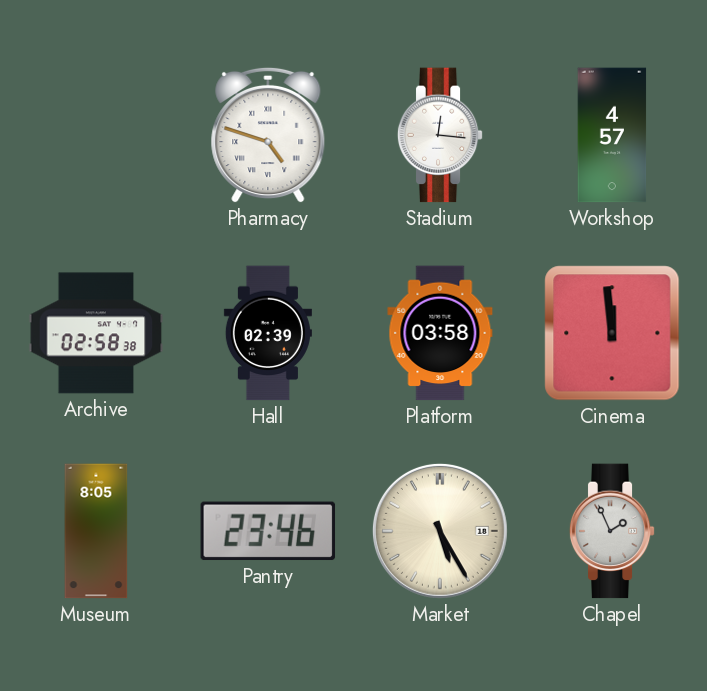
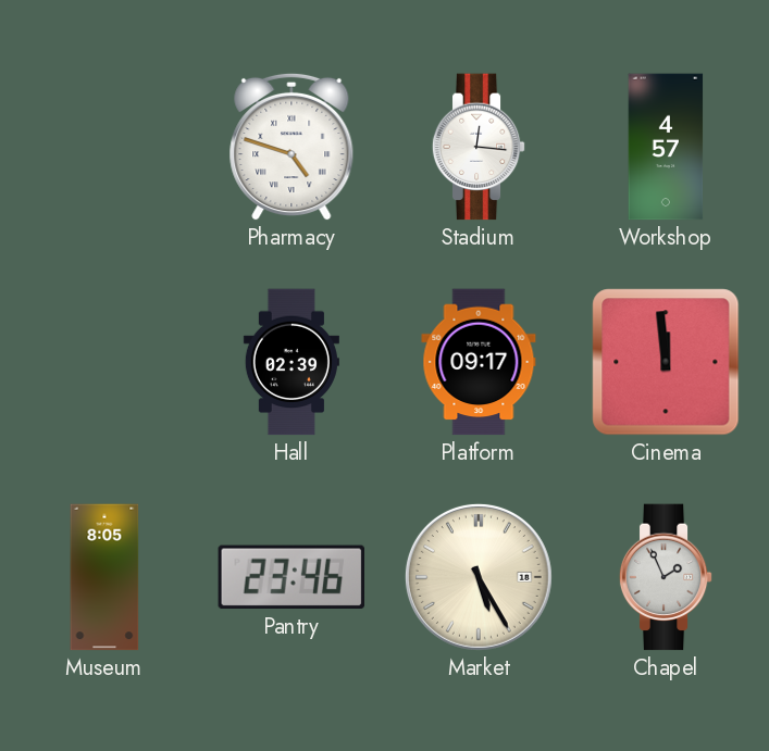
Archive: 02:58 -> none
Platform: 03:58 -> 09:17
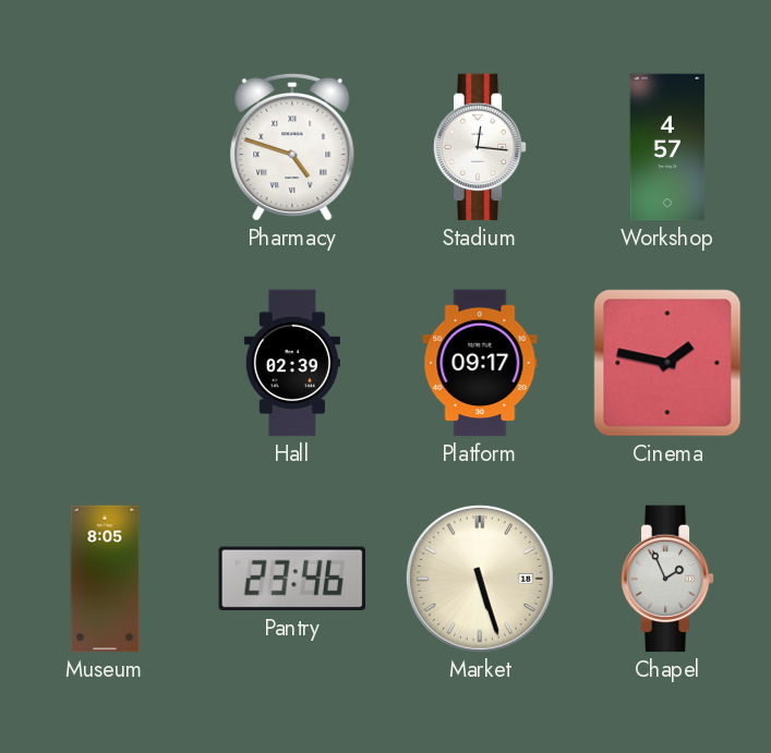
Cinema: 11:59 -> 1:47
Market: 5:25 -> 5:27
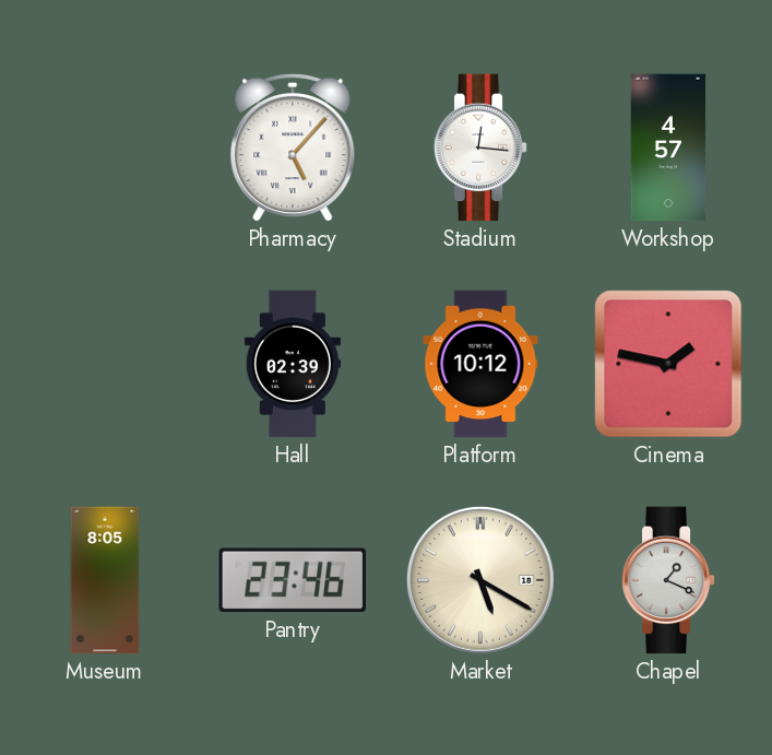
Pharmacy: 4:48 -> 5:07
Platform: 09:17 -> 10:12
Market: 5:27 -> 5:20
Chapel: 1:56 -> 1:19
